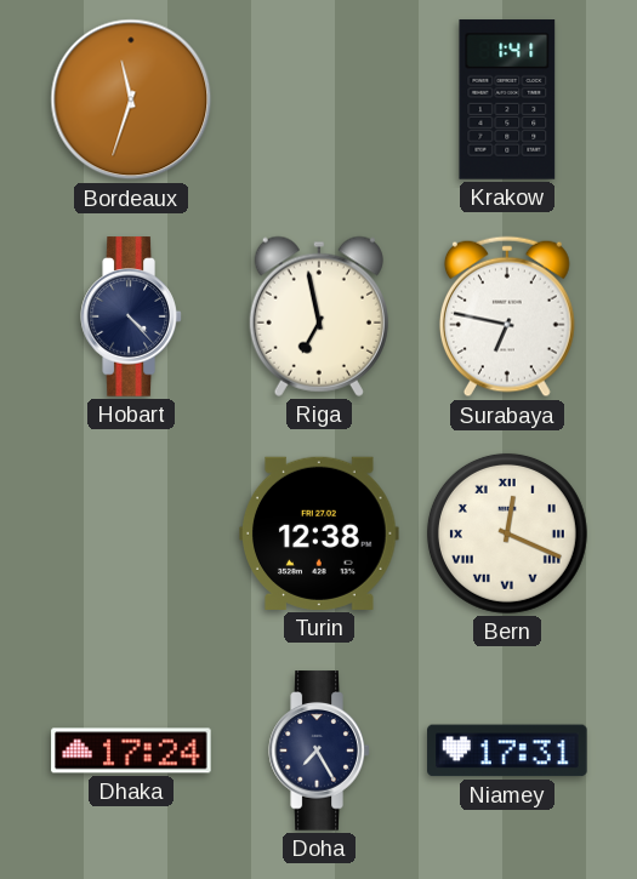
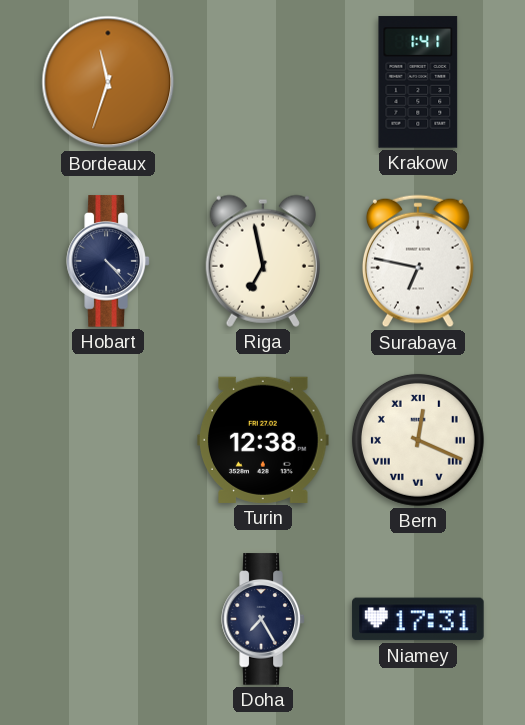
Dhaka: 17:24 -> none
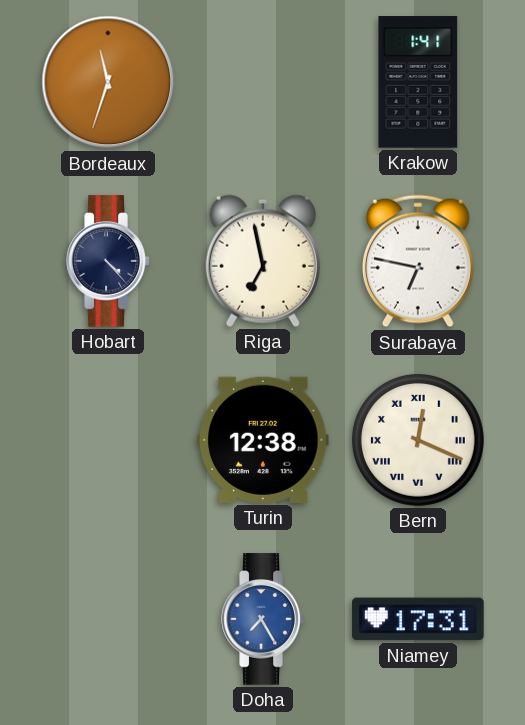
Doha dial: navy -> blue
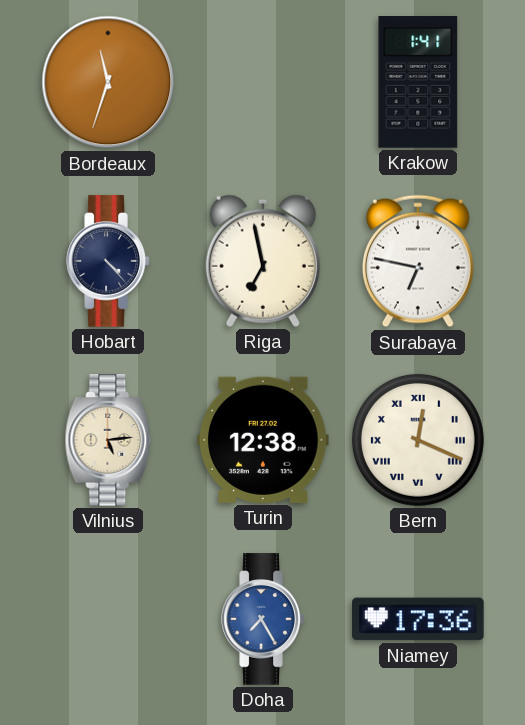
Vilnius: none -> 5:14
Niamey: 17:31 -> 17:36
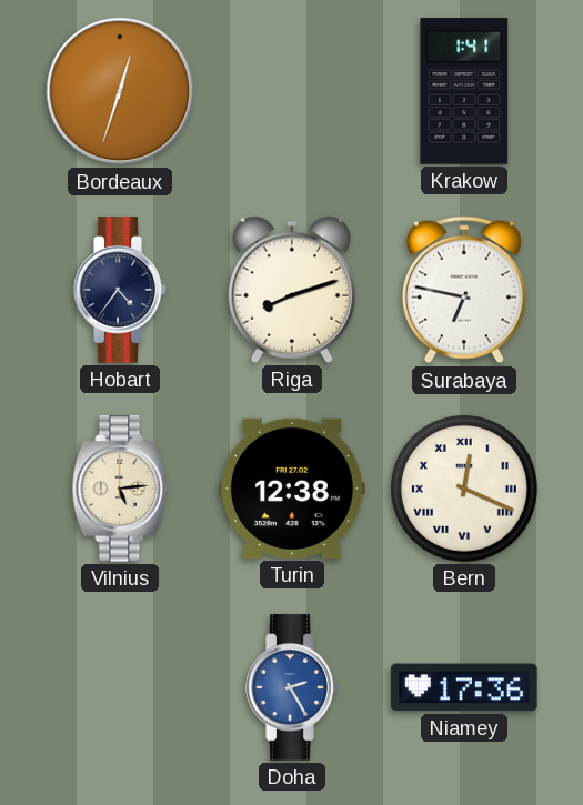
Bordeaux: 11:33 -> 12:33
Hobart: 4:23 -> 4:36
Riga: 6:58 -> 8:12
Doha: 7:25 -> 2:25
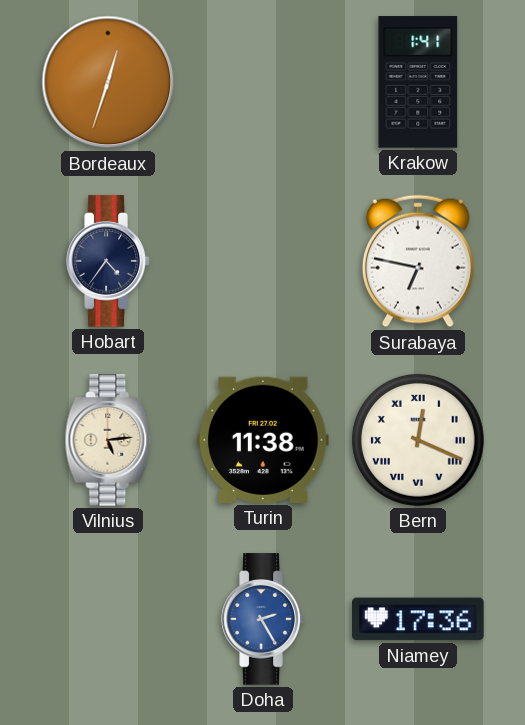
Riga: 8:12 -> none
Turin: 12:38 -> 11:38
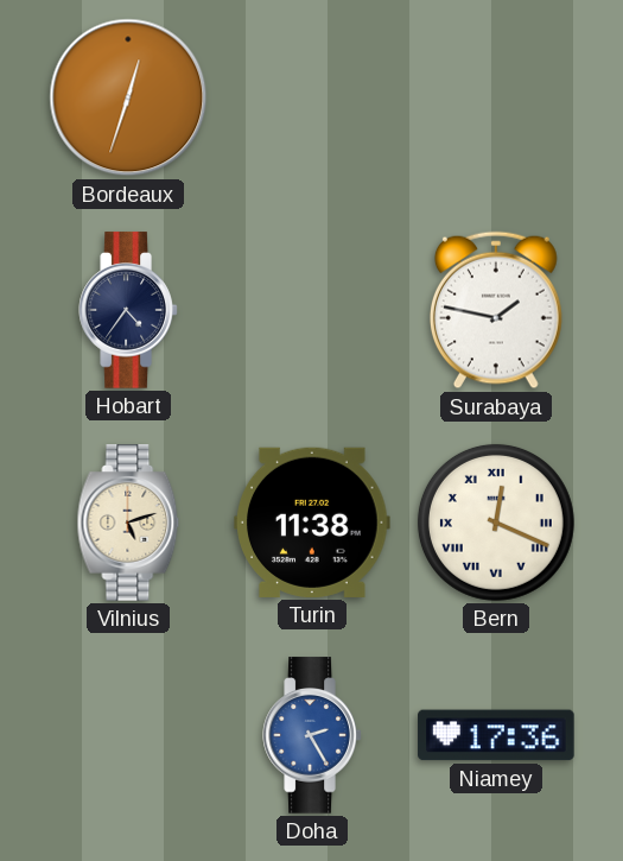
Krakow: 1:41 -> none
Surabaya: 6:47 -> 1:47
Vilnius: 5:14 -> 5:12
